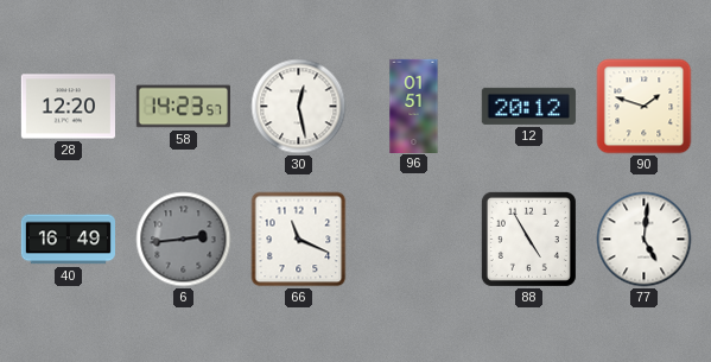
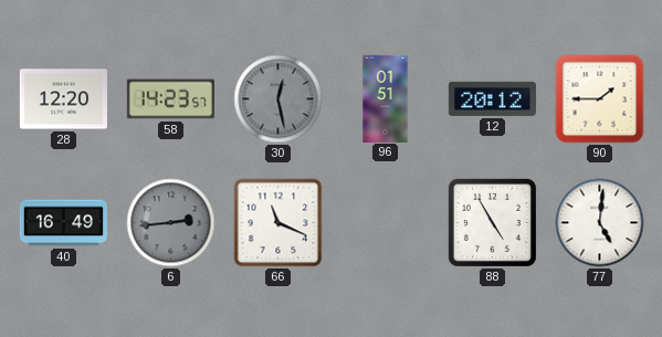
30 dial: white -> grey
90: 1:48 -> 1:45
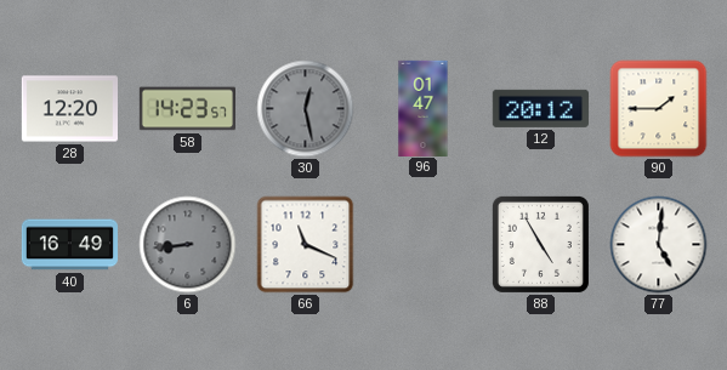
96: 01:51 -> 01:47
6: 2:44 -> 8:44
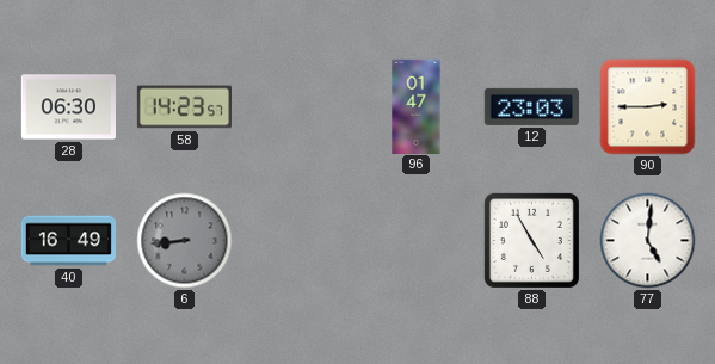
28: 12:20 -> 06:30
30: 12:28 -> none
12: 20:12 -> 23:03
90: 1:45 -> 2:45
66: 11:19 -> none
